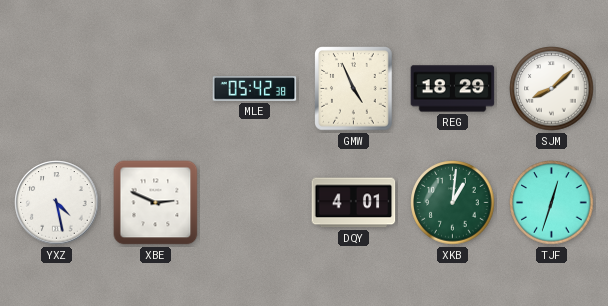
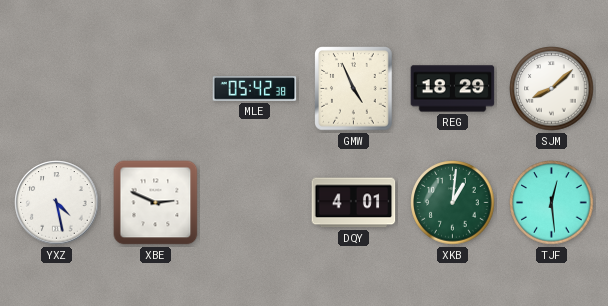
TJF: 12:33 -> 12:29
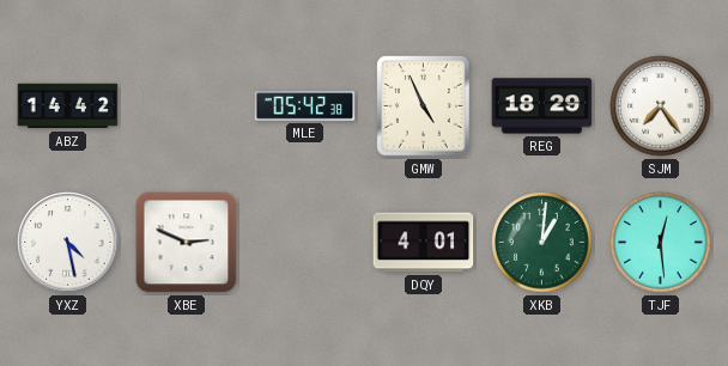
ABZ: none -> 14:42
SJM: 8:08 -> 7:24
